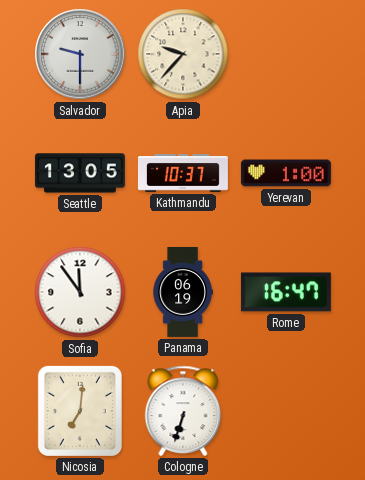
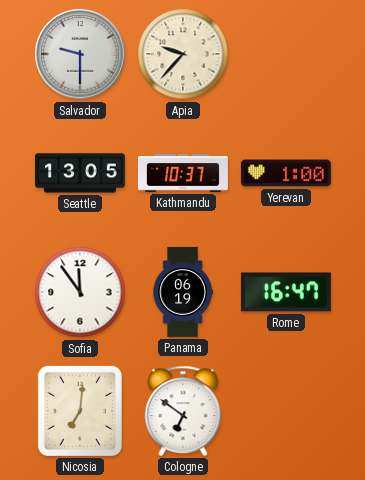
Cologne: 6:33 -> 6:51
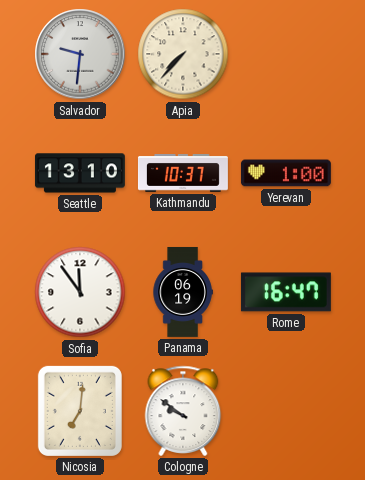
Salvador: 9:30 -> 9:31
Apia: 9:37 -> 7:37
Seattle: 13:05 -> 13:10
Cologne: 6:51 -> 9:51
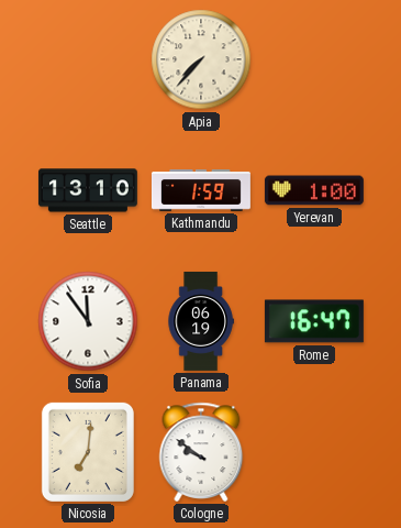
Salvador: 9:31 -> none
Kathmandu: 10:37 -> 1:59
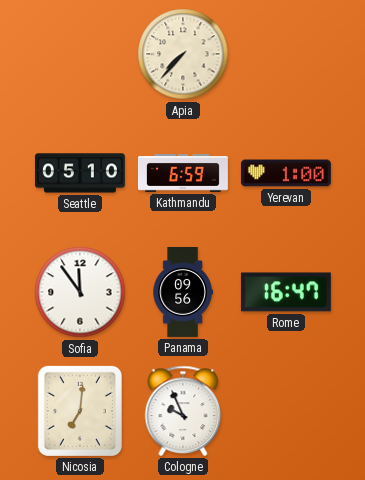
Seattle: 13:10 -> 05:10
Kathmandu: 1:59 -> 6:59
Panama: 06:19 -> 09:56
Cologne: 9:51 -> 9:56
